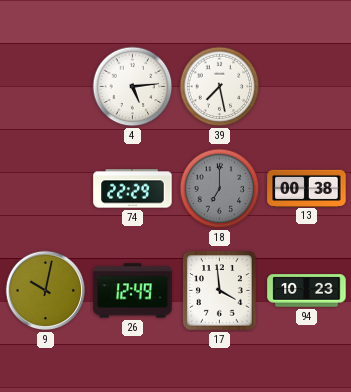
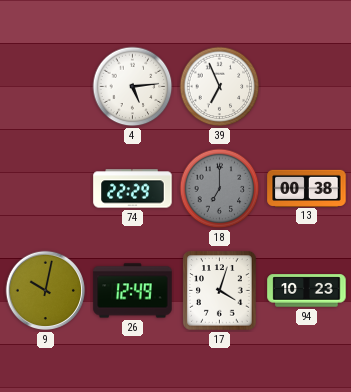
39: 7:28 -> 6:56
17: 3:59 -> 4:03
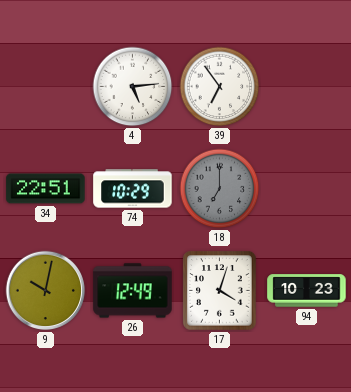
39: 6:56 -> 6:54
34: none -> 22:51
74: 22:29 -> 10:29
13: 00:38 -> none
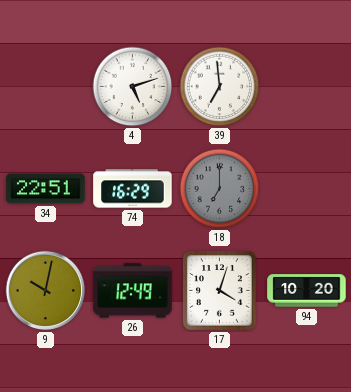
4: 5:14 -> 5:12
39: 6:54 -> 6:59
74: 10:29 -> 16:29
94: 10:23 -> 10:20
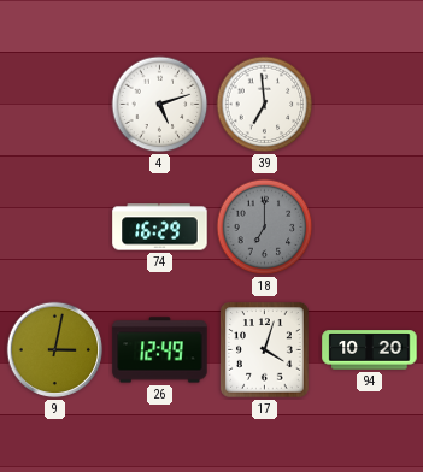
34: 22:51 -> none
9: 10:02 -> 3:02
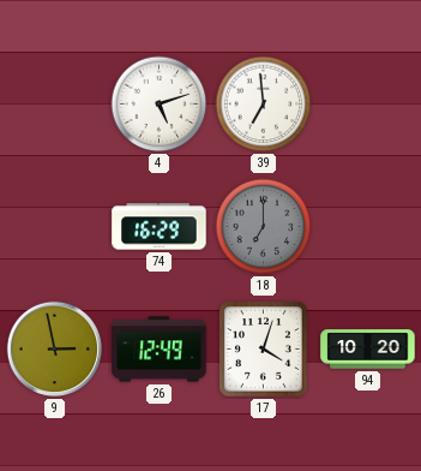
9: 3:02 -> 2:58
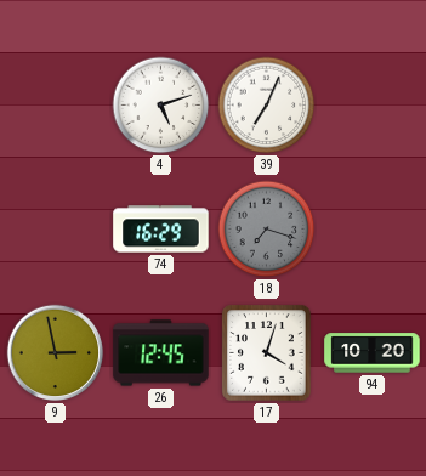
39: 6:59 -> 7:04
18: 7:00 -> 7:18
26: 12:49 -> 12:45
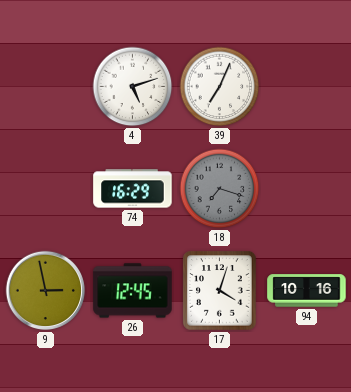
94: 10:20 -> 10:16
